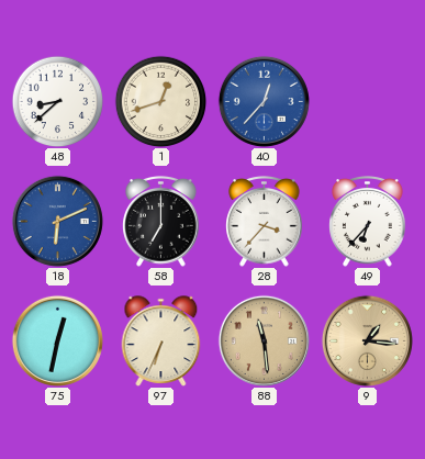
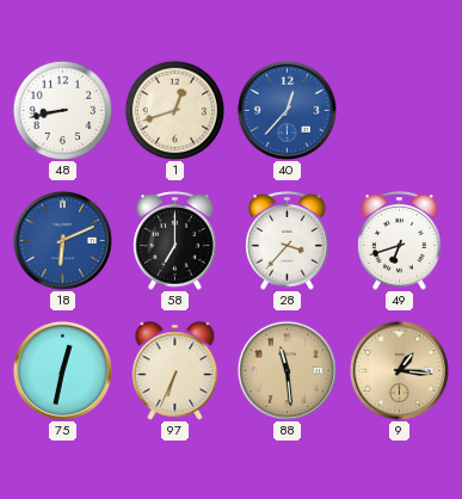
48: 8:38 -> 8:43
49: 6:37 -> 6:42
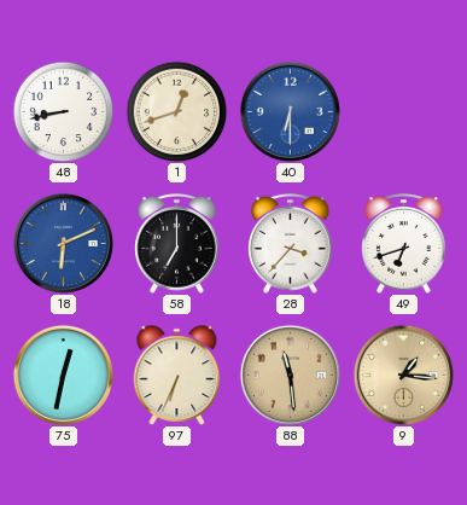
40: 12:37 -> 6:30
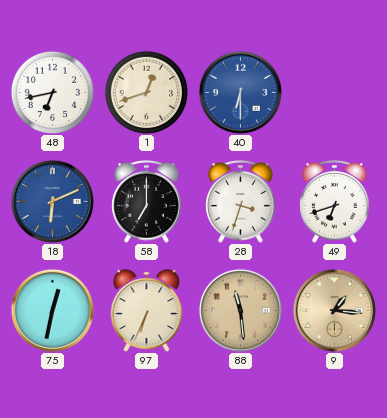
48: 8:43 -> 6:43
28: 3:37 -> 3:33
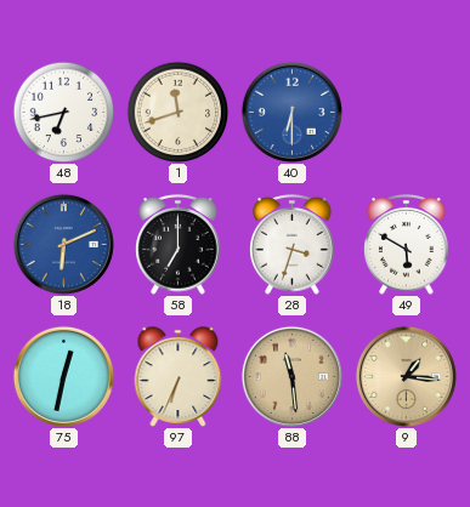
1: 12:42 -> 11:42
49: 6:42 -> 5:50
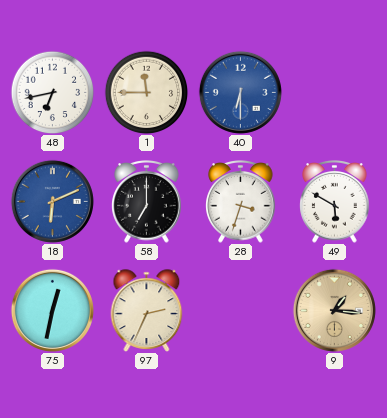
1: 11:42 -> 11:45
97: 6:34 -> 2:34
88: 11:29 -> none
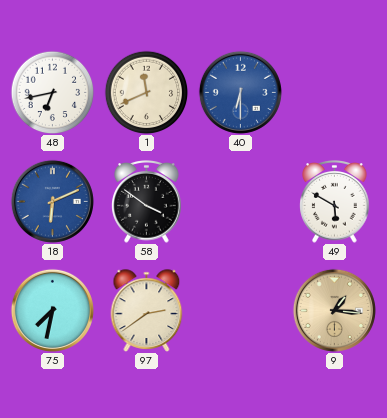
1: 11:45 -> 11:41
58: 7:00 -> 3:51
28: 3:33 -> none
75: 12:32 -> 7:32
97: 2:34 -> 2:39
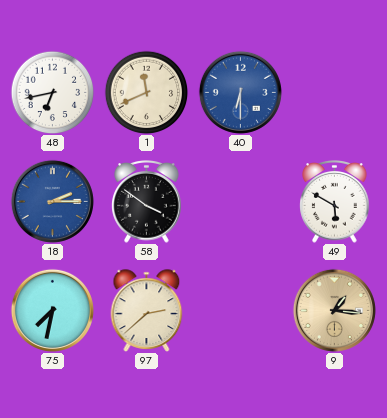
18: 6:11 -> 2:15
97: 2:39 -> 2:38
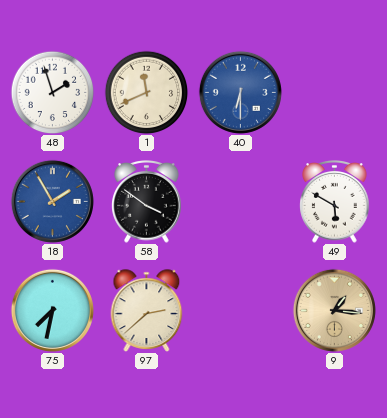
48: 6:43 -> 1:57
18: 2:15 -> 1:55
